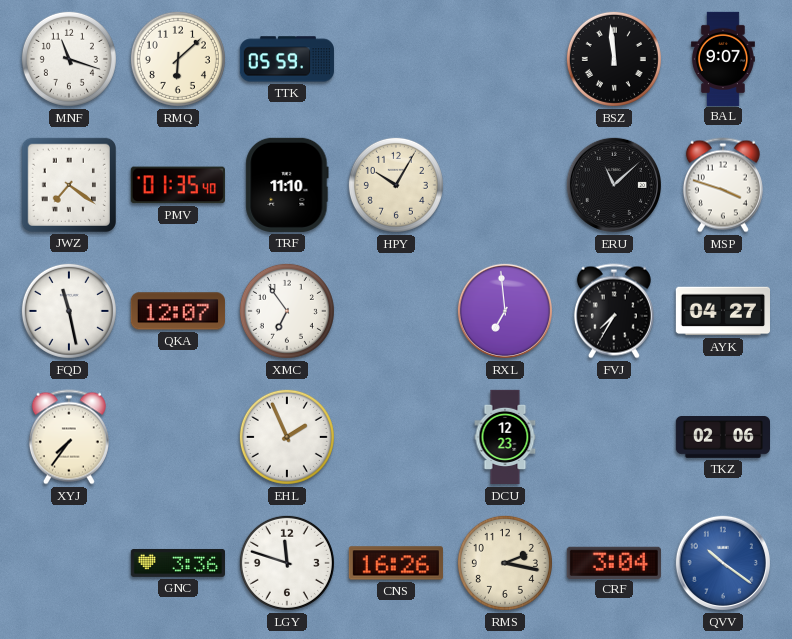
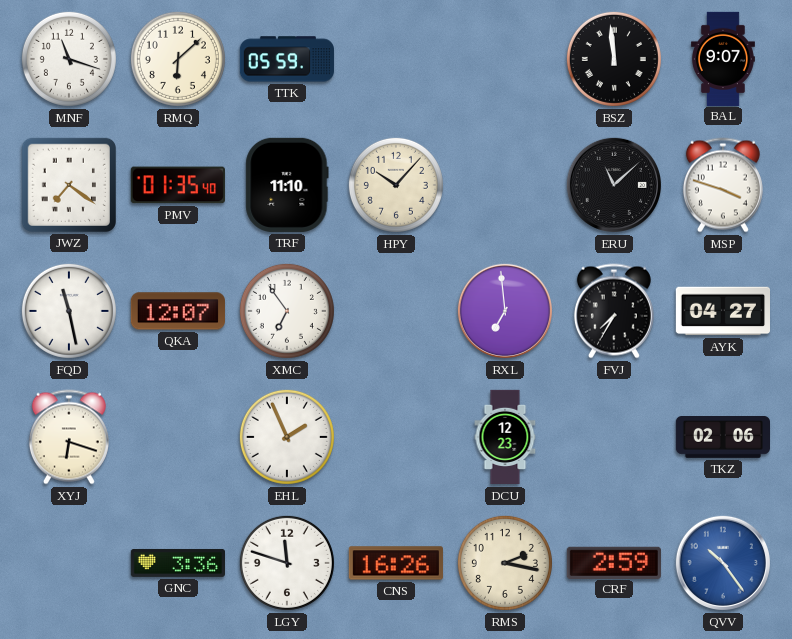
HPY: 10:05 -> 10:07
XYJ: 7:36 -> 6:18
CRF: 3:04 -> 2:59
QVV: 10:21 -> 10:24
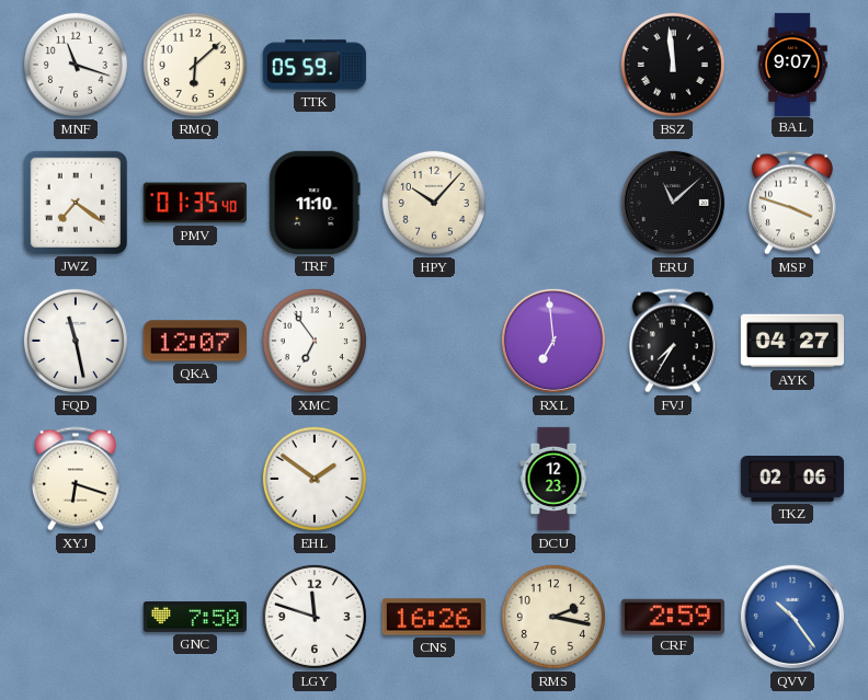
EHL: 1:56 -> 1:51
GNC: 3:36 -> 7:50
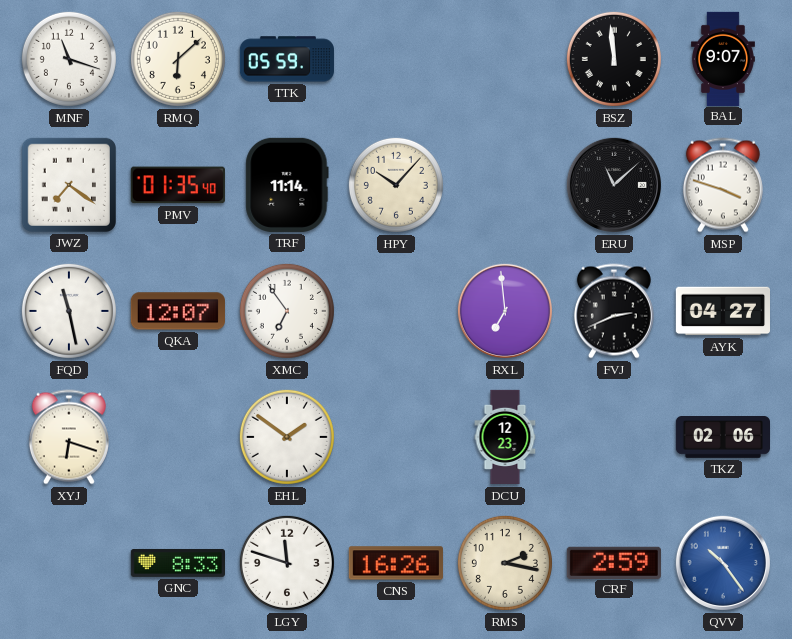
TRF: 11:10 -> 11:14
FVJ: 7:35 -> 2:41
GNC: 7:50 -> 8:33
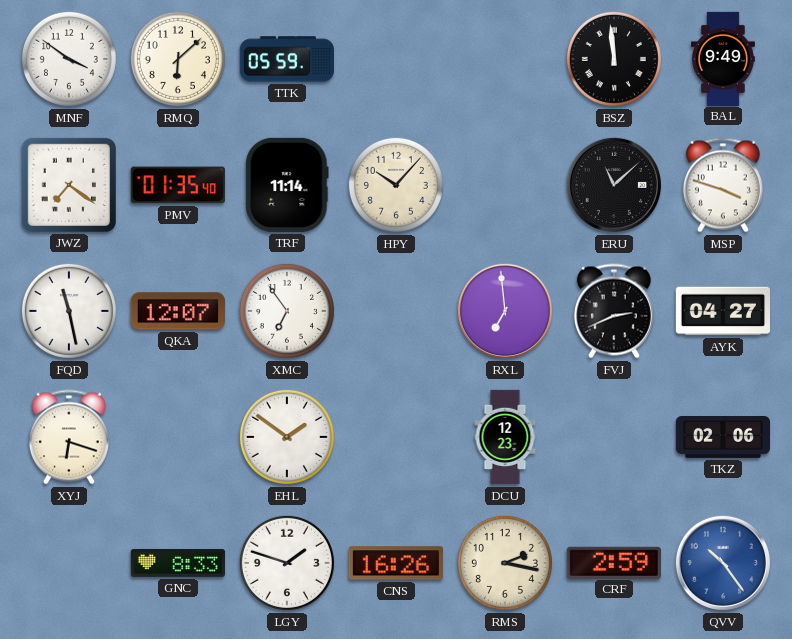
MNF: 11:18 -> 3:51
BAL: 9:07 -> 9:49
LGY: 11:48 -> 1:48
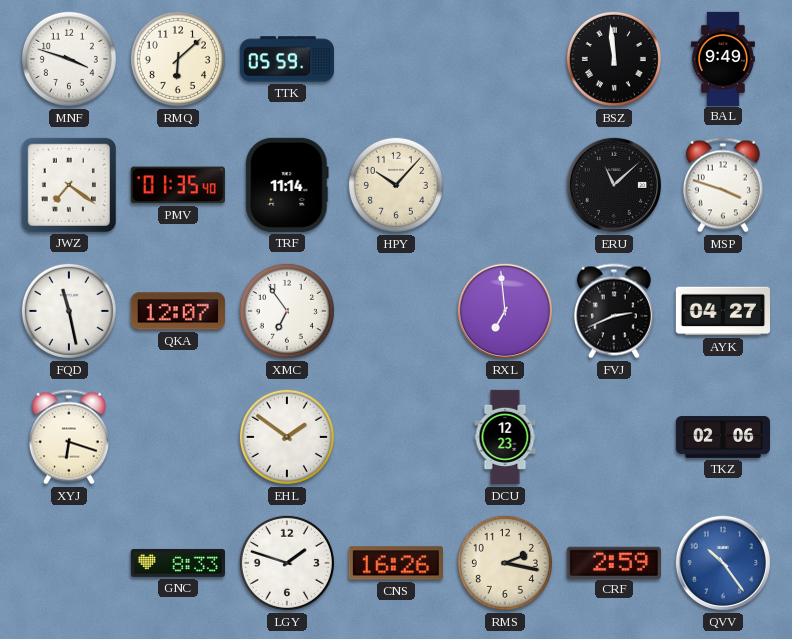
MNF: 3:51 -> 3:48
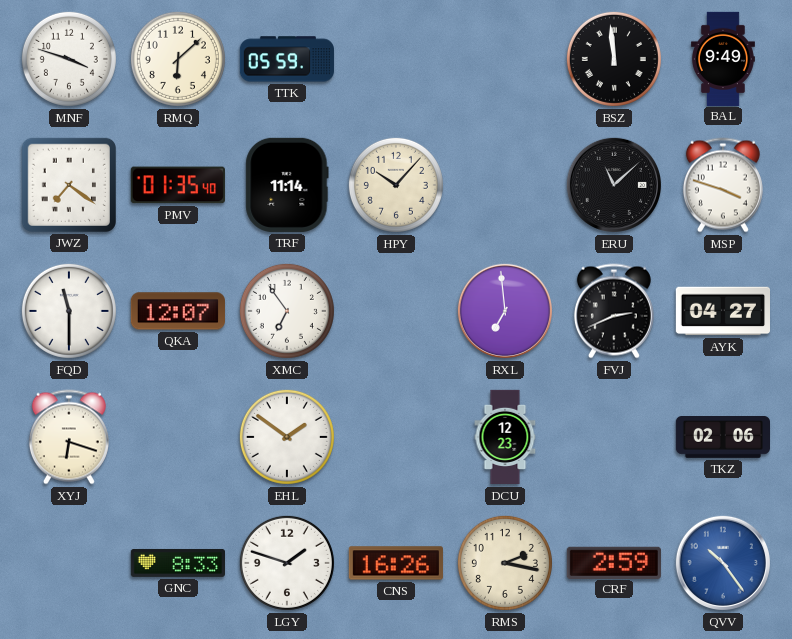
FQD: 11:28 -> 11:30
